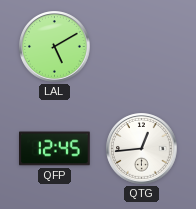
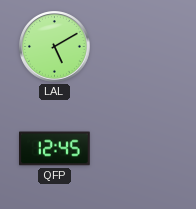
QTG: 12:44 -> none
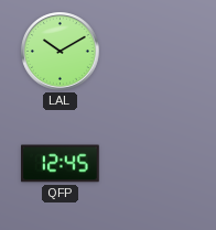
LAL: 5:10 -> 10:10
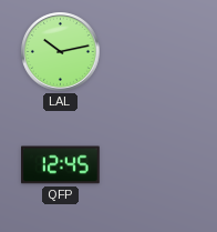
LAL: 10:10 -> 10:13
